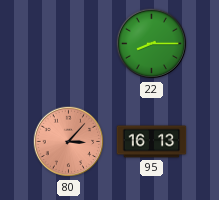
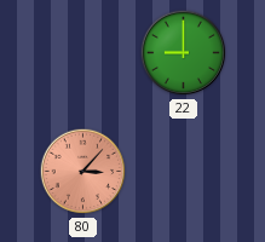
22: 8:15 -> 9:00
95: 16:13 -> none
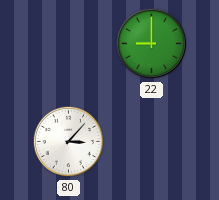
80 dial: salmon -> white
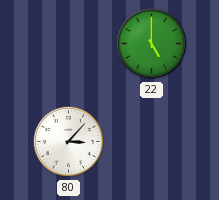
22: 9:00 -> 5:00
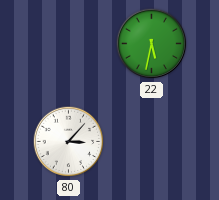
22: 5:00 -> 5:32
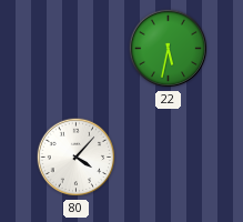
80: 3:07 -> 4:07
